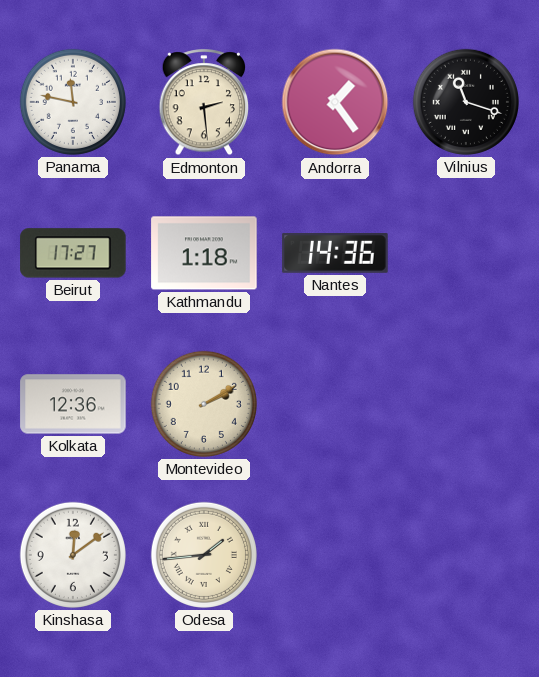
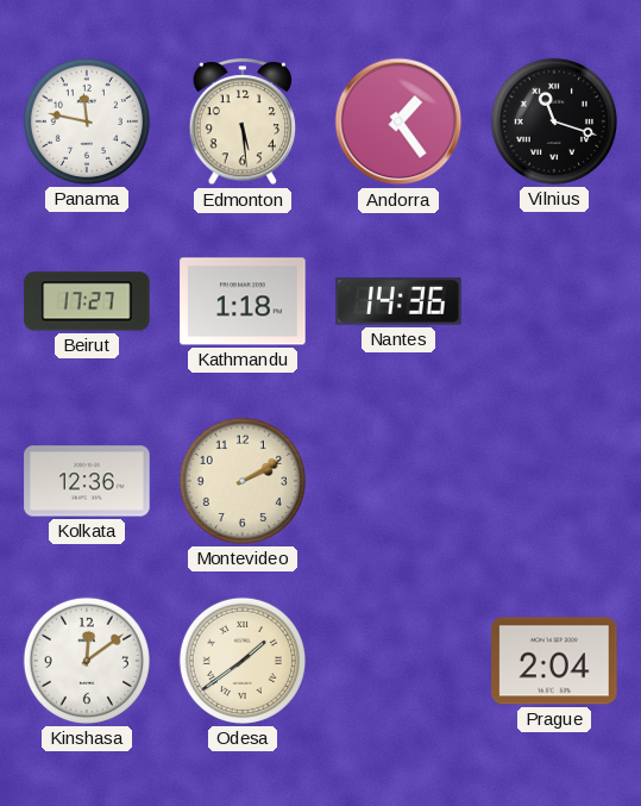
Edmonton: 2:29 -> 5:29
Odesa: 1:44 -> 1:39
Prague: none -> 2:04
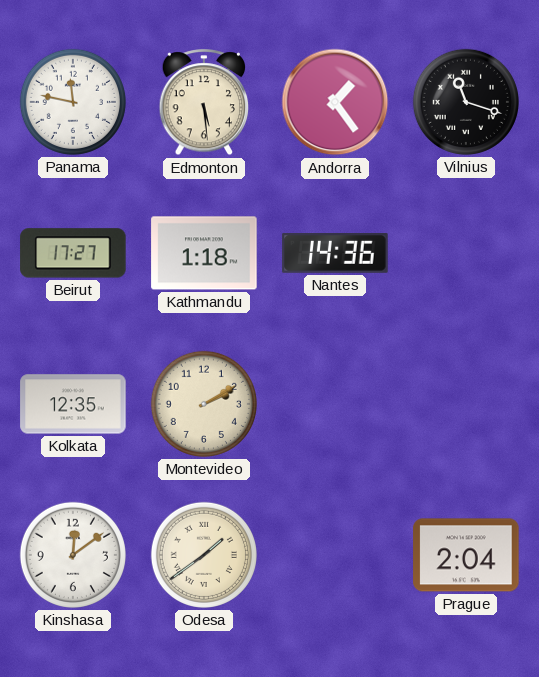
Kolkata: 12:36 -> 12:35
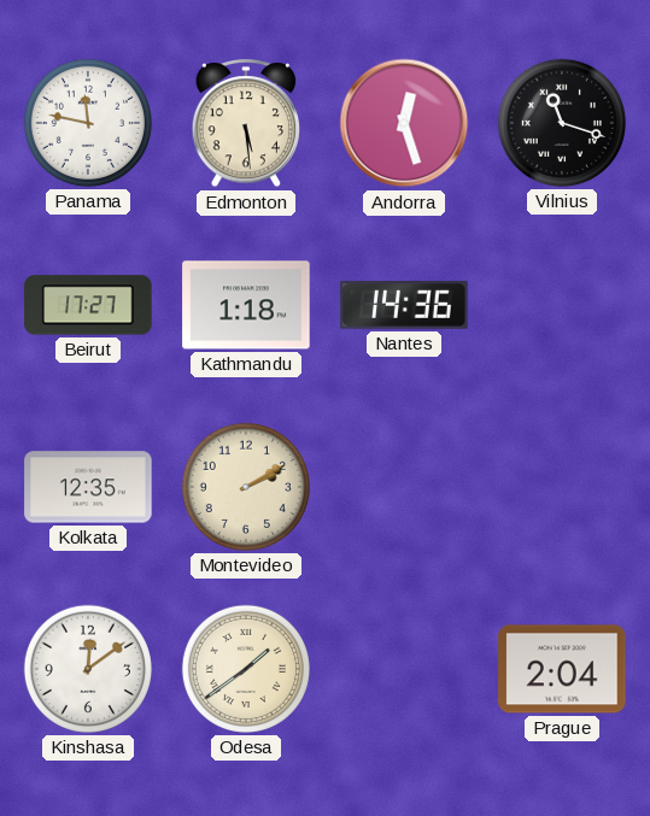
Andorra: 1:24 -> 12:27
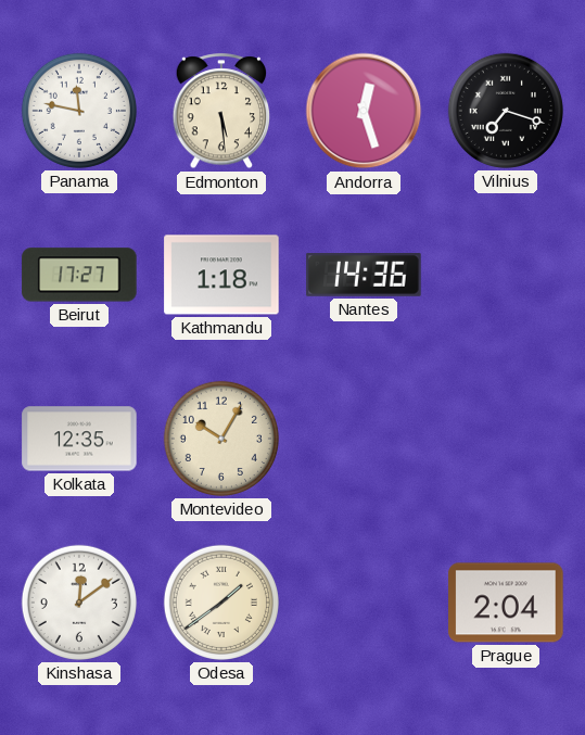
Vilnius: 11:18 -> 7:18
Montevideo: 2:10 -> 10:05
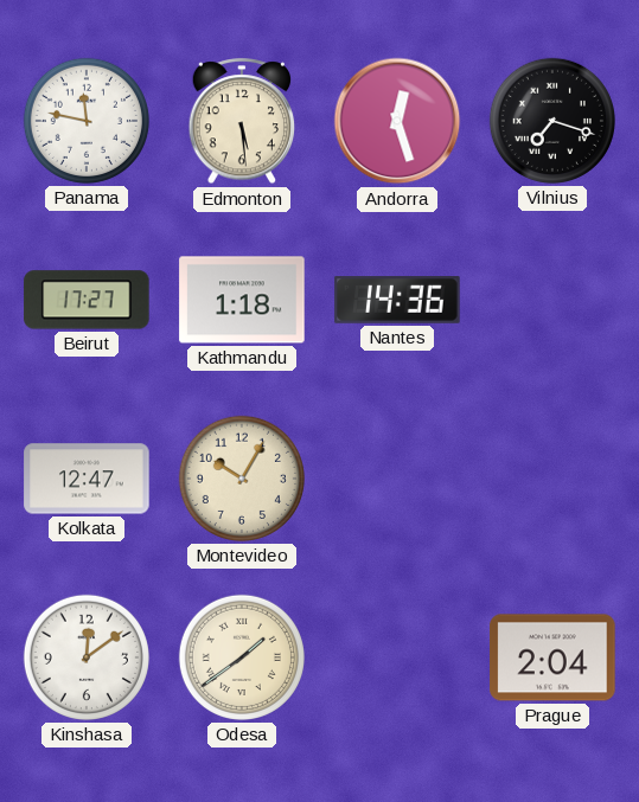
Kolkata: 12:35 -> 12:47
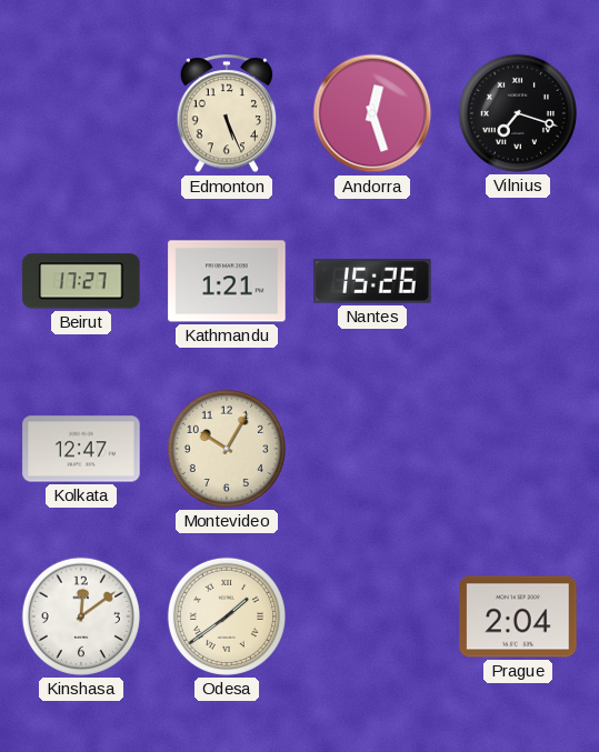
Panama: 11:47 -> none
Edmonton: 5:29 -> 5:26
Kathmandu: 1:18 -> 1:21
Nantes: 14:36 -> 15:26
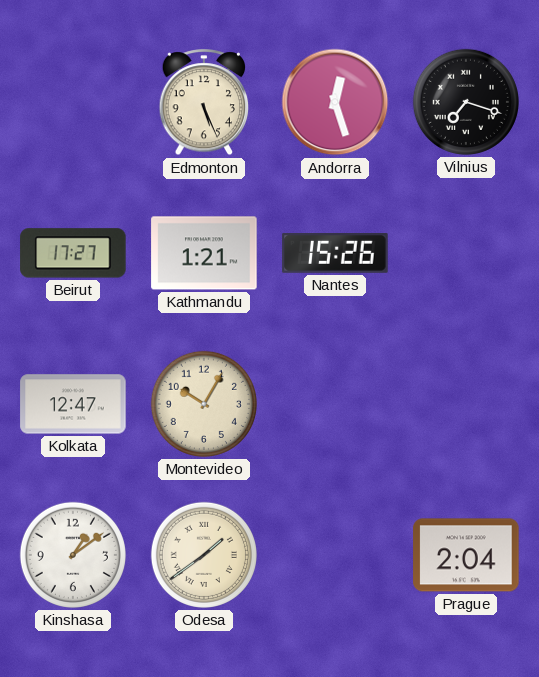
Kinshasa: 12:09 -> 1:09
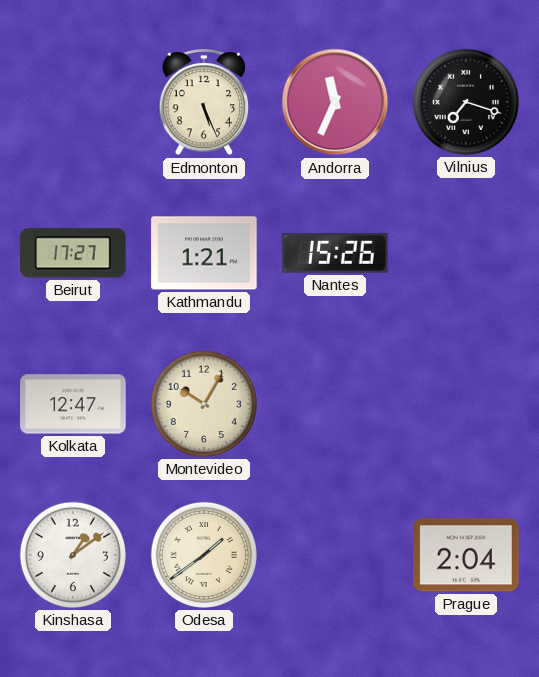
Andorra: 12:27 -> 11:34
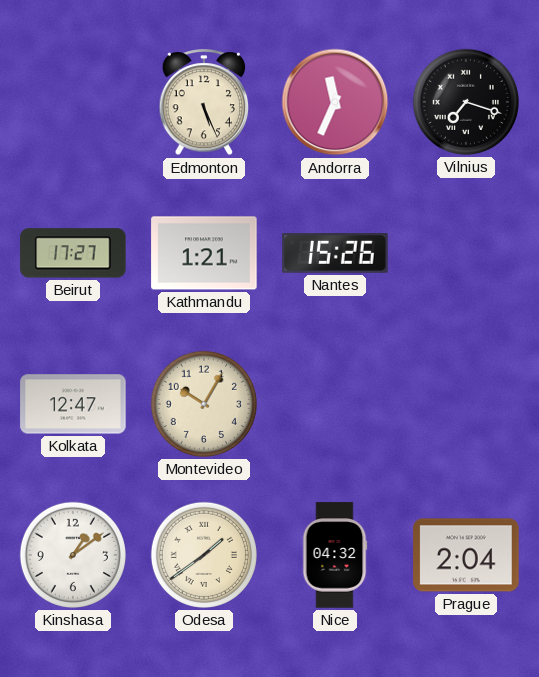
Nice: none -> 04:32
